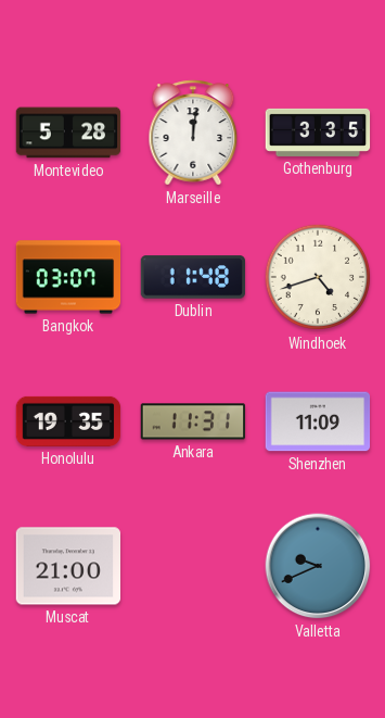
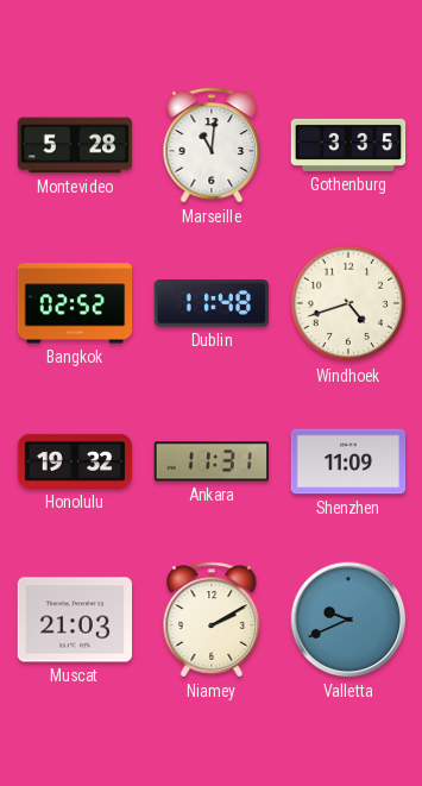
Marseille: 12:01 -> 11:01
Bangkok: 03:07 -> 02:52
Honolulu: 19:35 -> 19:32
Muscat: 21:00 -> 21:03
Niamey: none -> 2:10
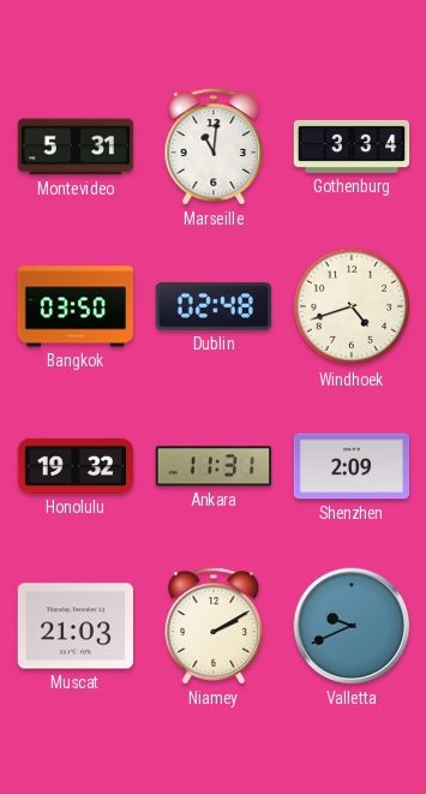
Montevideo: 5:28 -> 5:31
Gothenburg: 3:35 -> 3:34
Bangkok: 02:52 -> 03:50
Dublin: 11:48 -> 02:48
Shenzhen: 11:09 -> 2:09
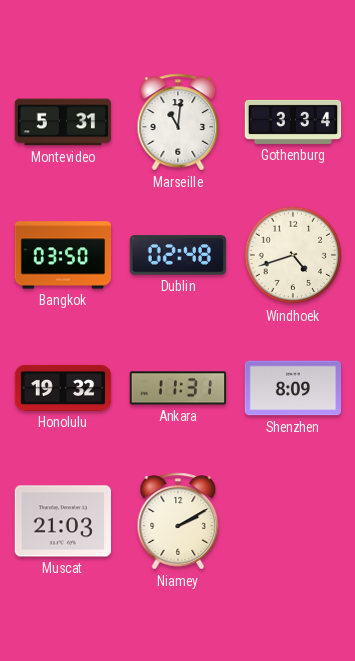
Shenzhen: 2:09 -> 8:09
Valletta: 9:41 -> none
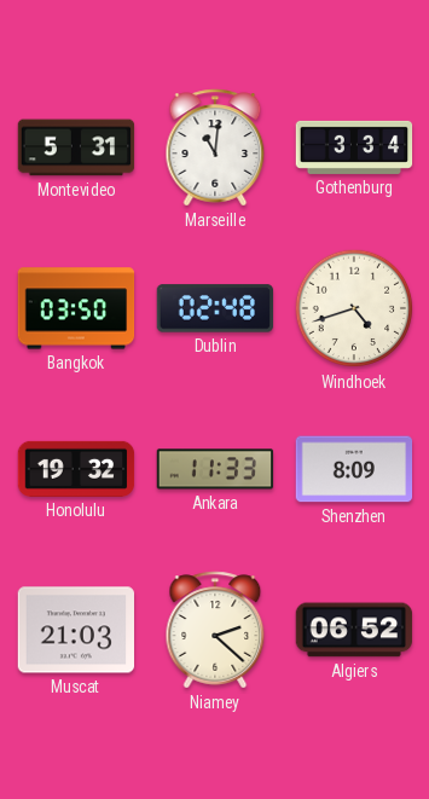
Ankara: 11:31 -> 11:33
Niamey: 2:10 -> 2:22
Algiers: none -> 06:52
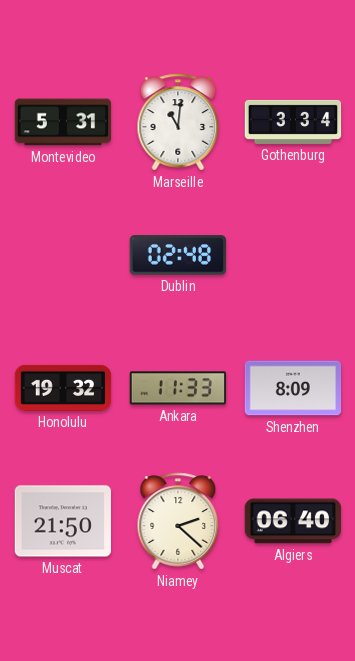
Bangkok: 03:50 -> none
Windhoek: 4:42 -> none
Muscat: 21:03 -> 21:50
Algiers: 06:52 -> 06:40
